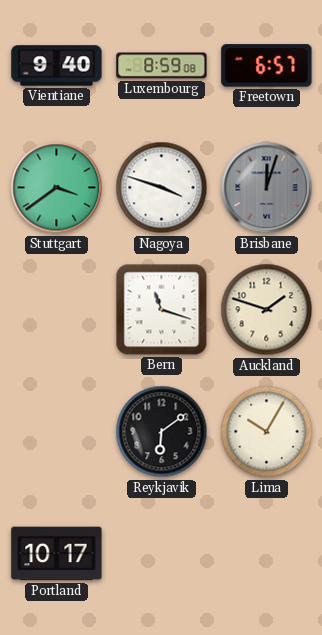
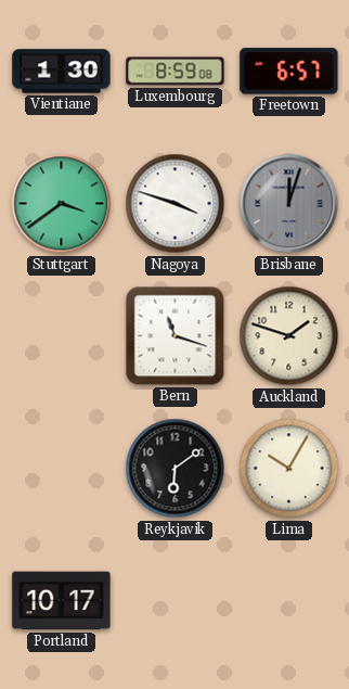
Vientiane: 9:40 -> 1:30
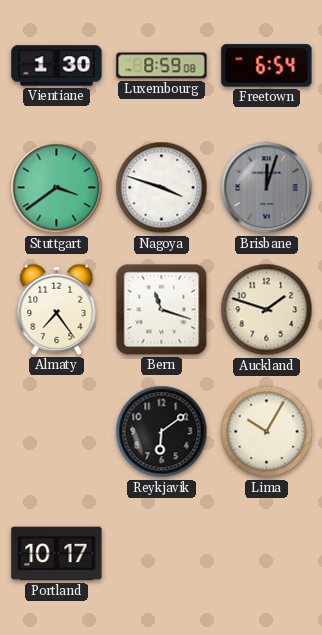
Freetown: 6:57 -> 6:54
Almaty: none -> 7:24
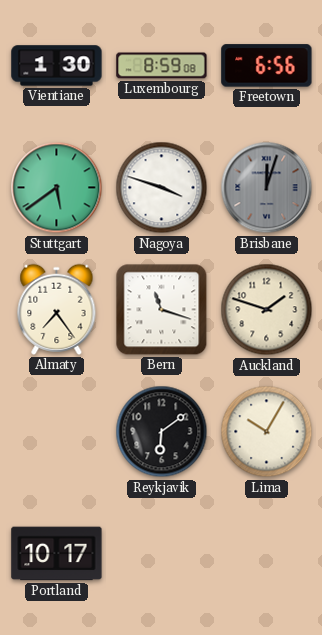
Freetown: 6:54 -> 6:56
Stuttgart: 3:39 -> 5:39
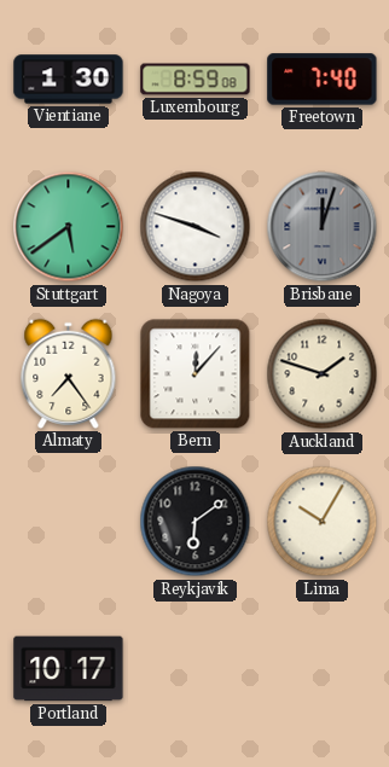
Freetown: 6:56 -> 7:40
Bern: 11:18 -> 12:07
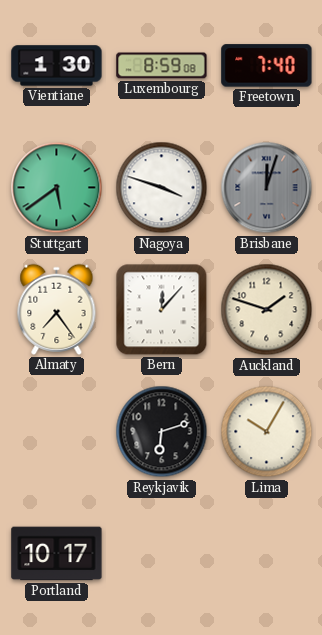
Reykjavik: 6:09 -> 6:12
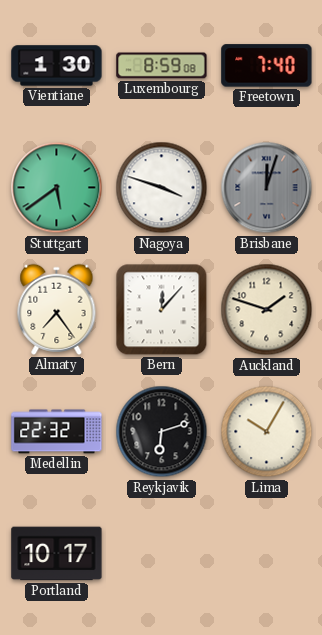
Medellin: none -> 22:32
